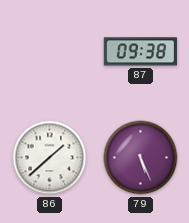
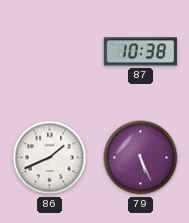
87: 09:38 -> 10:38
86: 1:38 -> 1:41
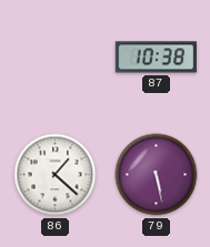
86: 1:41 -> 1:22
79: 5:26 -> 5:28
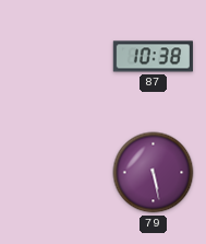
86: 1:22 -> none
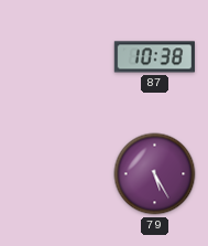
79: 5:28 -> 5:25
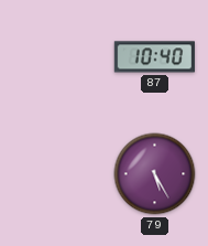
87: 10:38 -> 10:40
